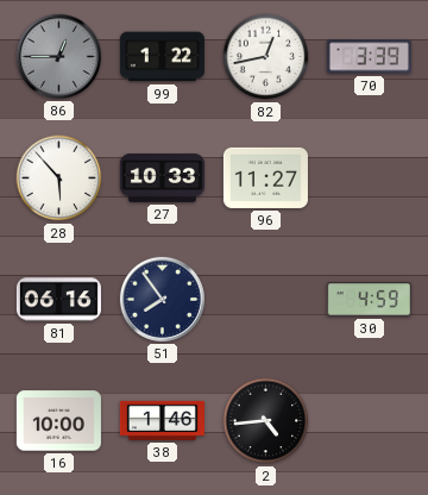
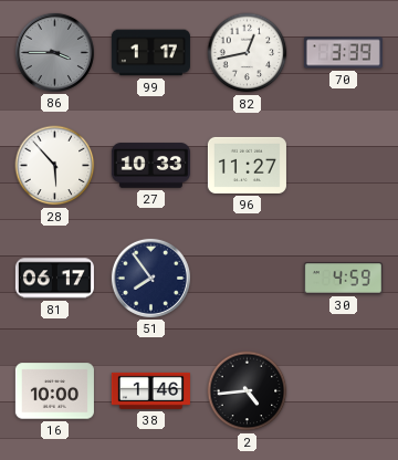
86: 12:45 -> 3:45
99: 1:22 -> 1:17
81: 06:16 -> 06:17
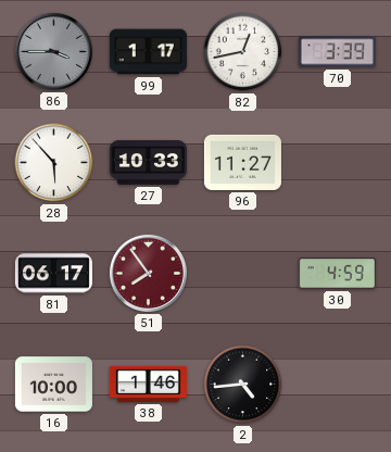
51 dial: navy -> burgundy
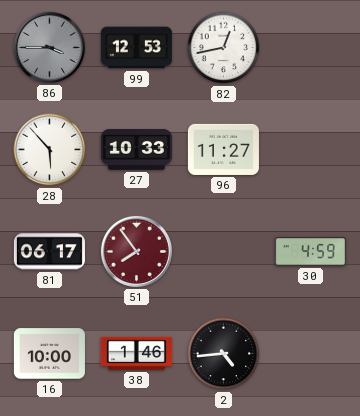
99: 1:17 -> 12:53
70: 3:39 -> none
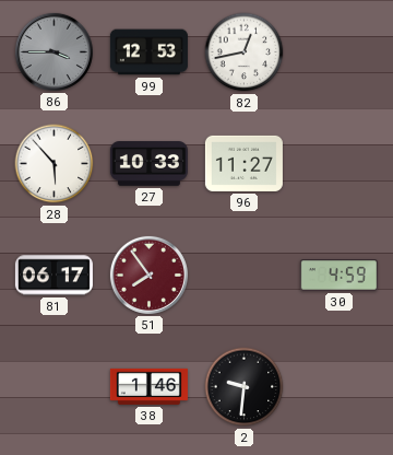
16: 10:00 -> none
2: 4:44 -> 9:31
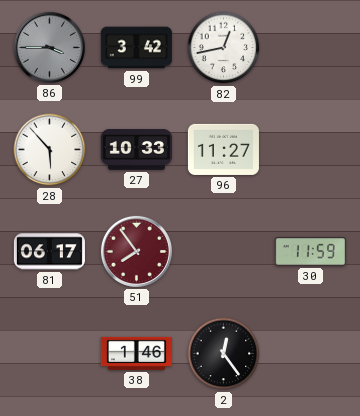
99: 12:53 -> 3:42
30: 4:59 -> 11:59
2: 9:31 -> 12:24
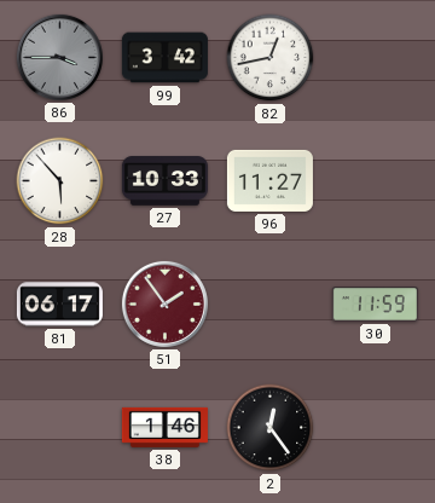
51: 7:54 -> 1:54
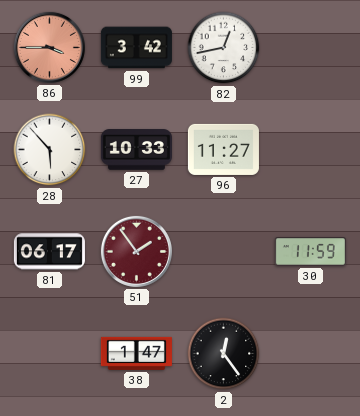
86 dial: grey -> salmon
38: 1:46 -> 1:47
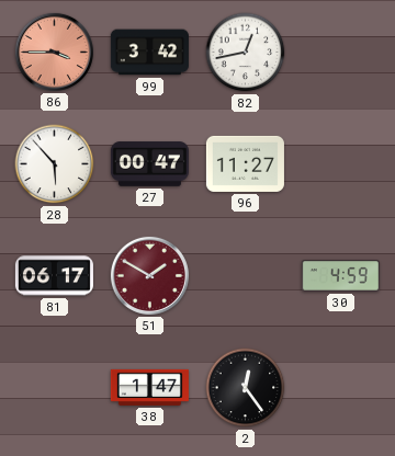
27: 10:33 -> 00:47
51: 1:54 -> 1:50
30: 11:59 -> 4:59
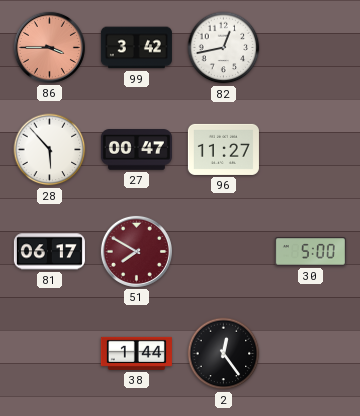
51: 1:50 -> 7:50
30: 4:59 -> 5:00
38: 1:47 -> 1:44
